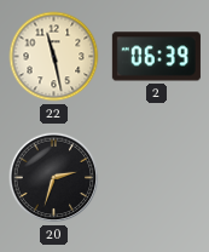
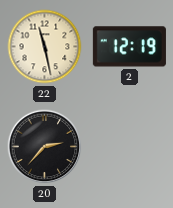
2: 06:39 -> 12:19
20: 2:33 -> 2:37
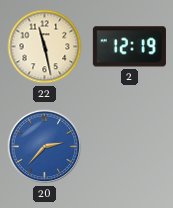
20 dial: black -> blue
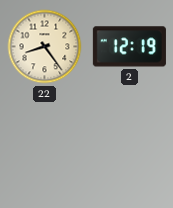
22: 11:28 -> 8:24
20: 2:37 -> none
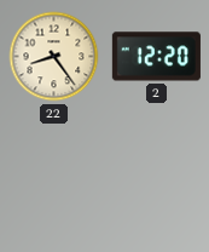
2: 12:19 -> 12:20
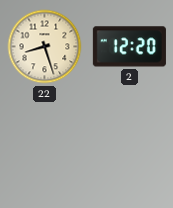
22: 8:24 -> 8:27
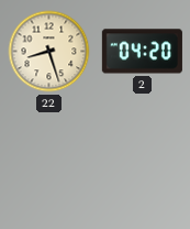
2: 12:20 -> 04:20
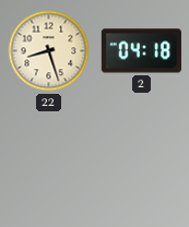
2: 04:20 -> 04:18
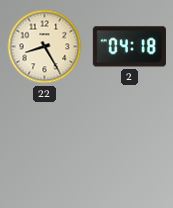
22: 8:27 -> 8:25
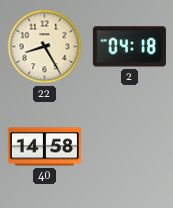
40: none -> 14:58
